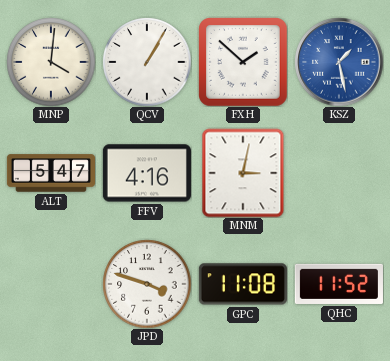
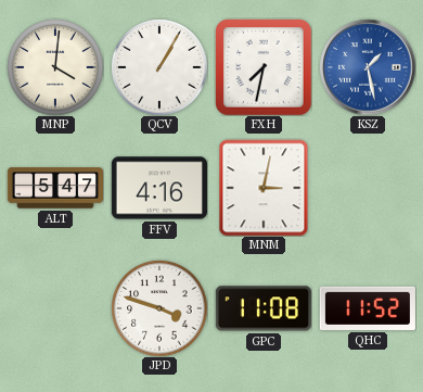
FXH: 1:52 -> 7:32
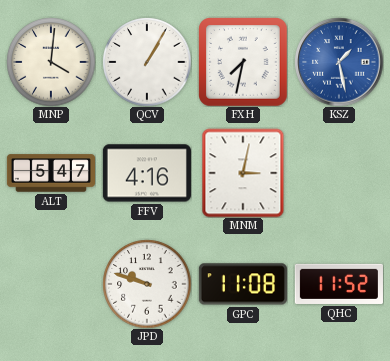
JPD: 3:48 -> 9:48
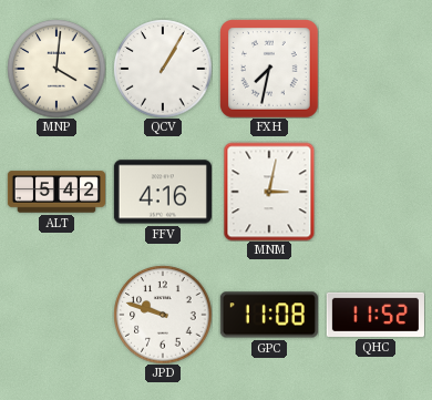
KSZ: 1:28 -> none
ALT: 5:47 -> 5:42
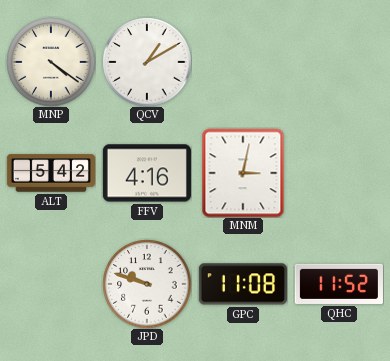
MNP: 4:01 -> 4:21
QCV: 1:05 -> 1:10
FXH: 7:32 -> none
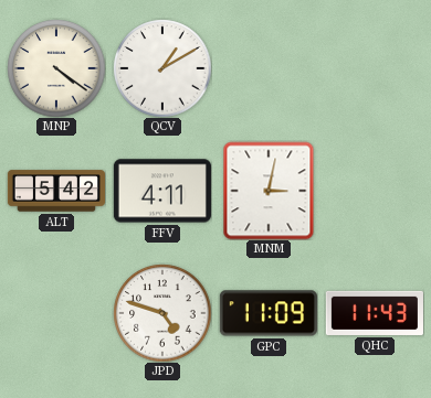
FFV: 4:16 -> 4:11
JPD: 9:48 -> 4:48
GPC: 11:08 -> 11:09
QHC: 11:52 -> 11:43
